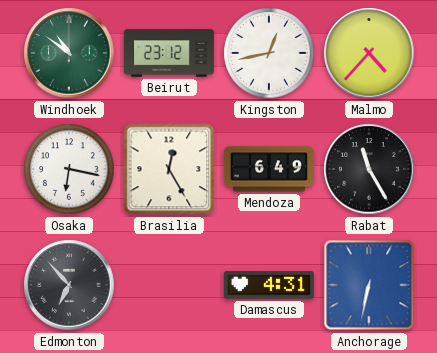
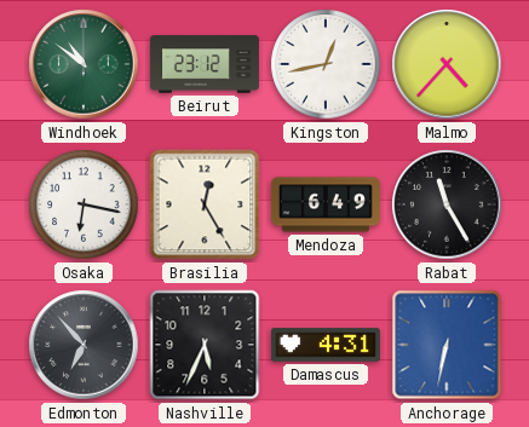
Nashville: none -> 5:34
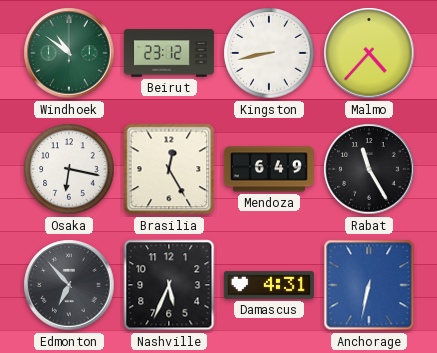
Kingston: 12:43 -> 8:43
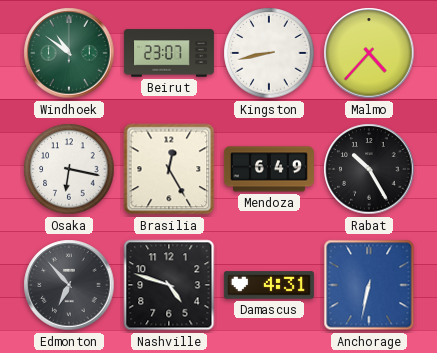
Beirut: 23:12 -> 23:07
Rabat: 11:25 -> 10:25
Nashville: 5:34 -> 4:48
